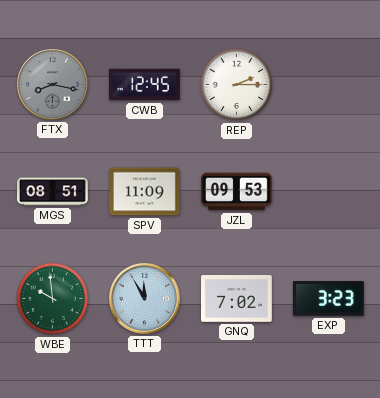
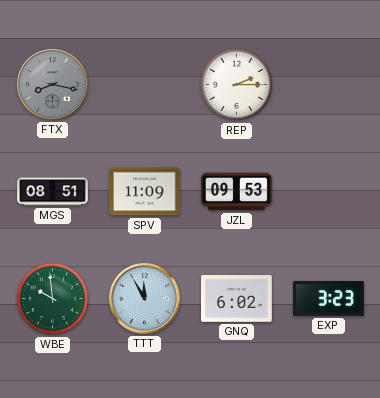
CWB: 12:45 -> none
GNQ: 7:02 -> 6:02
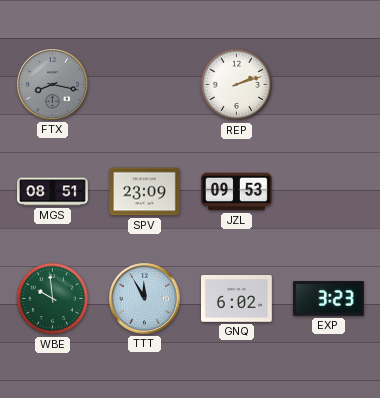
REP: 2:15 -> 2:12
SPV: 11:09 -> 23:09
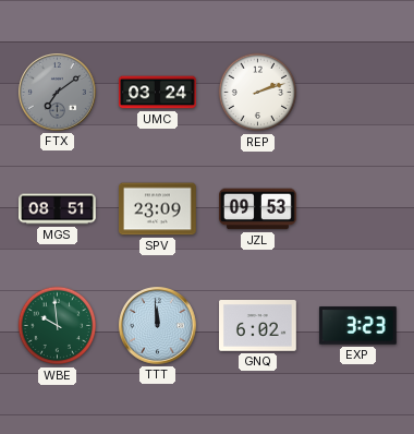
FTX: 8:17 -> 7:09
UMC: none -> 03:24
TTT: 11:55 -> 11:59
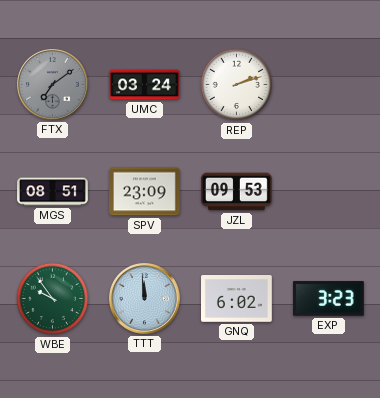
WBE: 9:59 -> 9:54
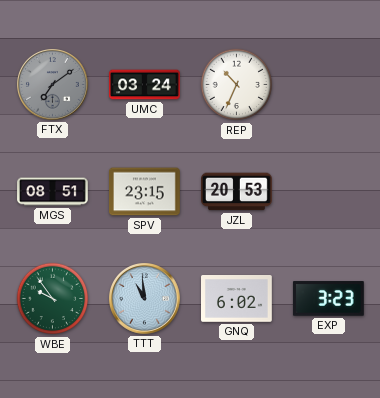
REP: 2:12 -> 10:34
SPV: 23:09 -> 23:15
JZL: 09:53 -> 20:53
TTT: 11:59 -> 10:59
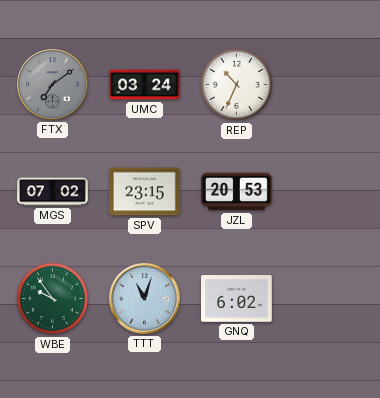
MGS: 08:51 -> 07:02
TTT: 10:59 -> 11:03
EXP: 3:23 -> none
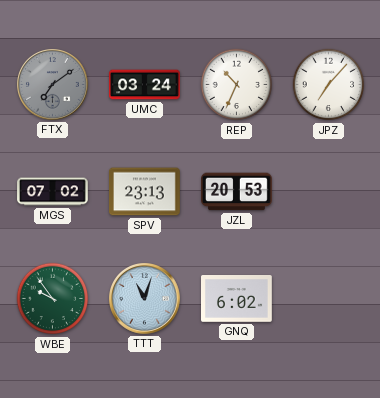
JPZ: none -> 7:07
SPV: 23:15 -> 23:13
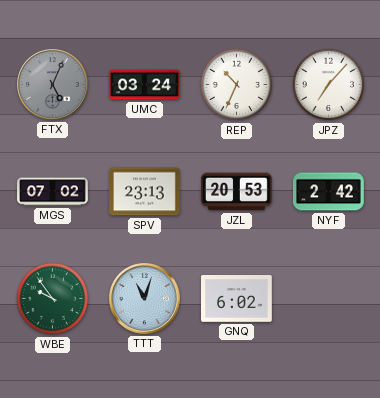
FTX: 7:09 -> 5:04
NYF: none -> 2:42
